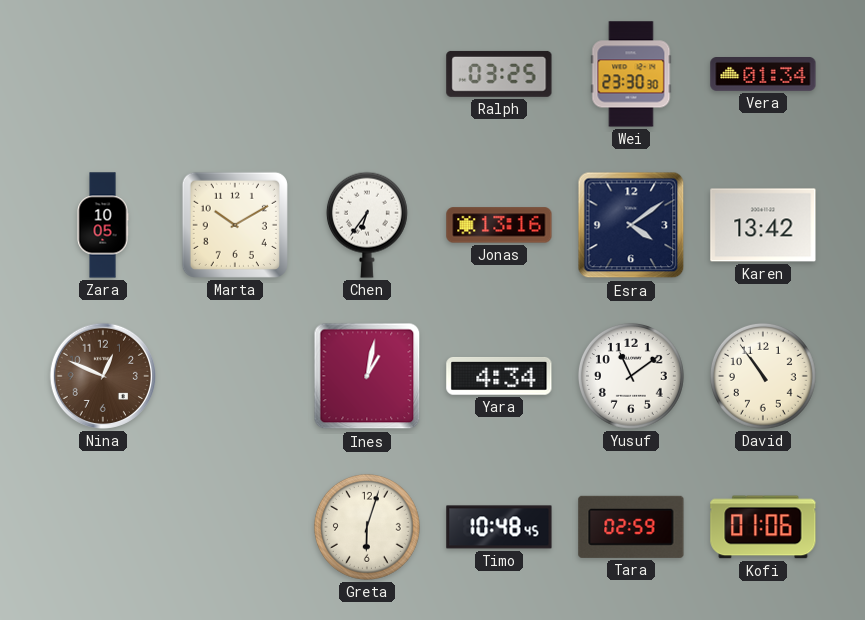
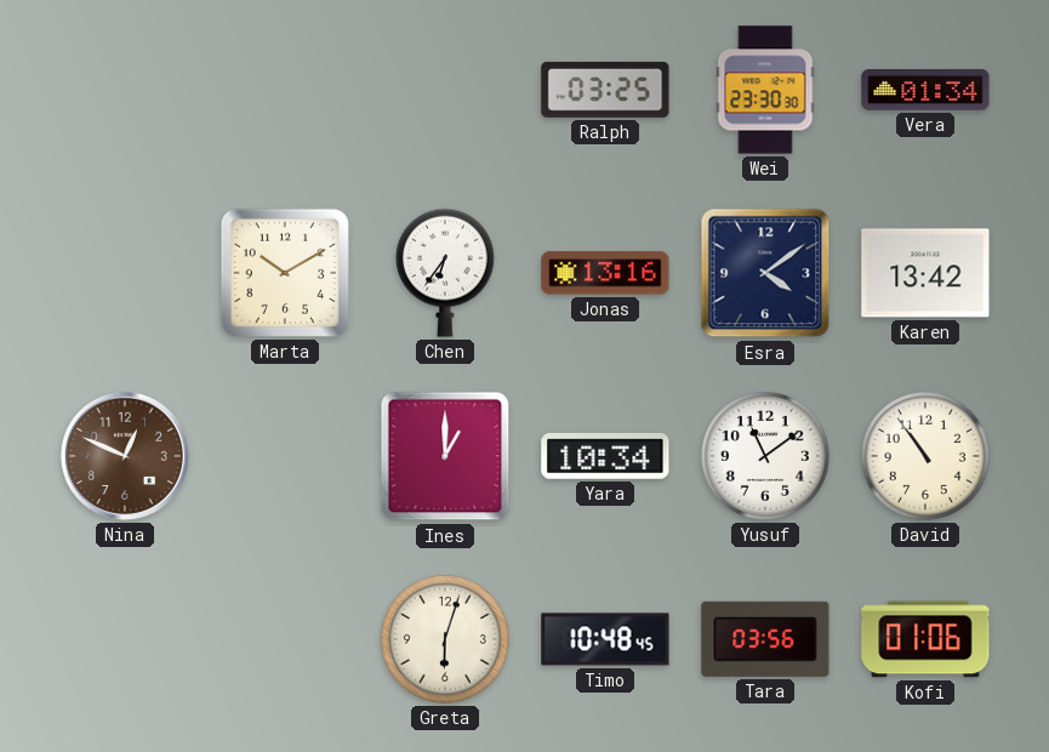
Zara: 10:05 -> none
Ines: 1:02 -> 1:00
Yara: 4:34 -> 10:34
Tara: 02:59 -> 03:56
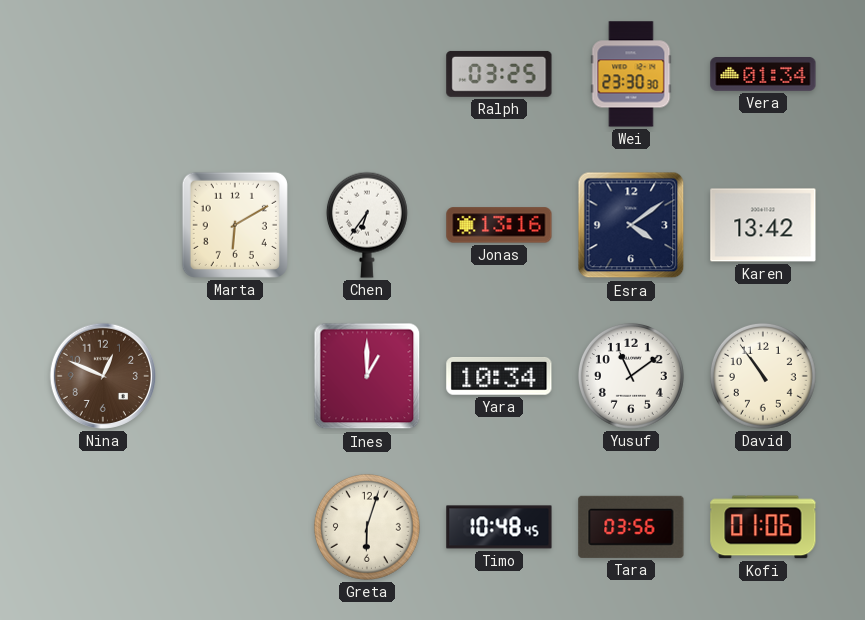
Marta: 10:10 -> 6:10
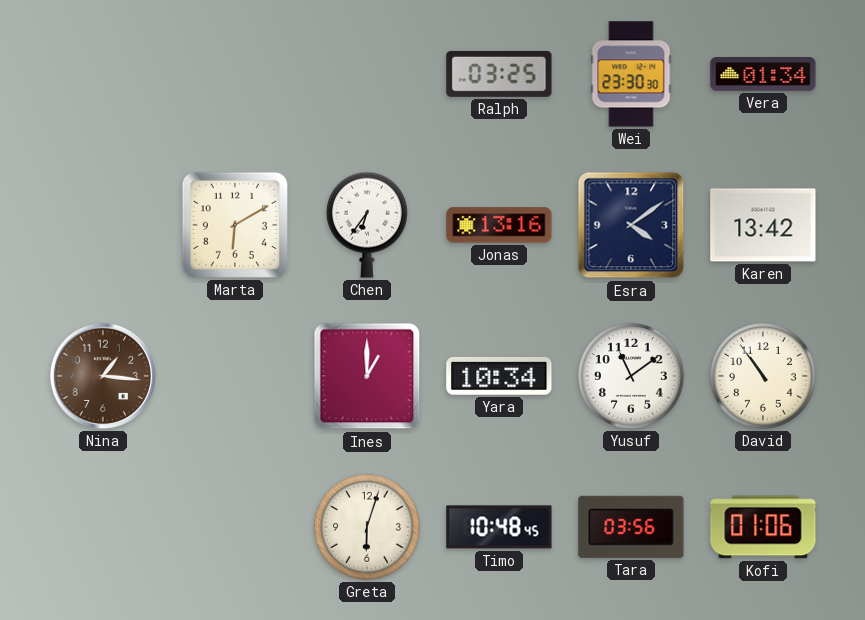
Nina: 12:49 -> 1:16
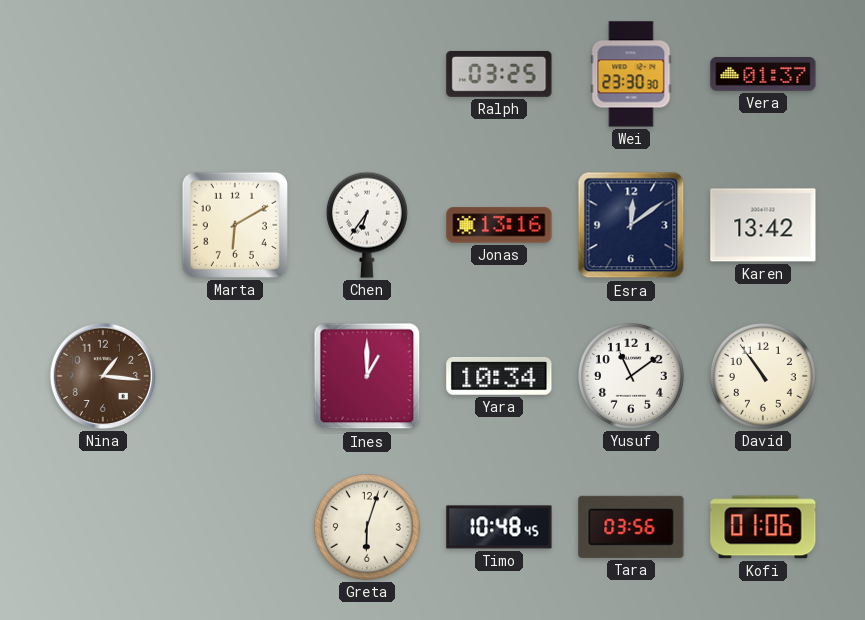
Vera: 01:34 -> 01:37
Esra: 4:09 -> 12:09
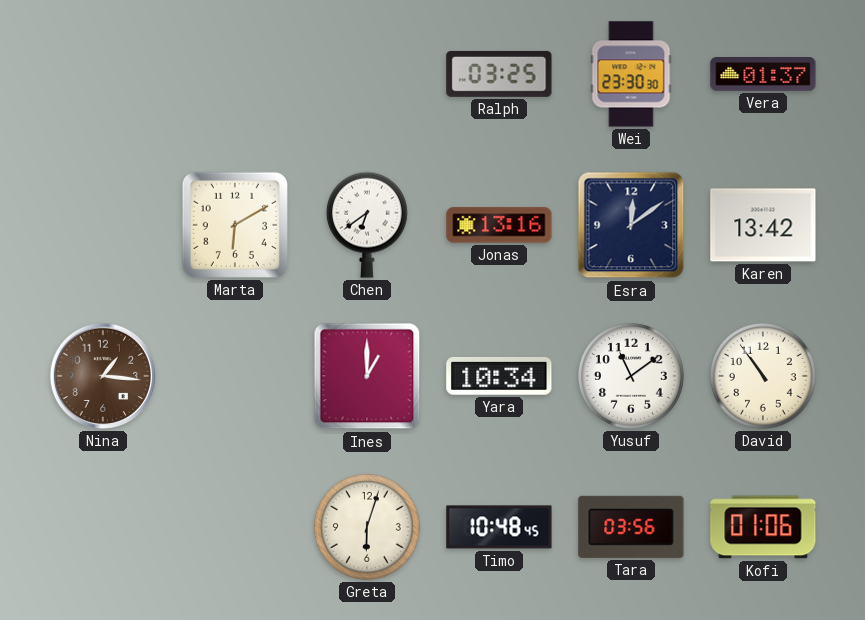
Chen: 6:36 -> 6:39
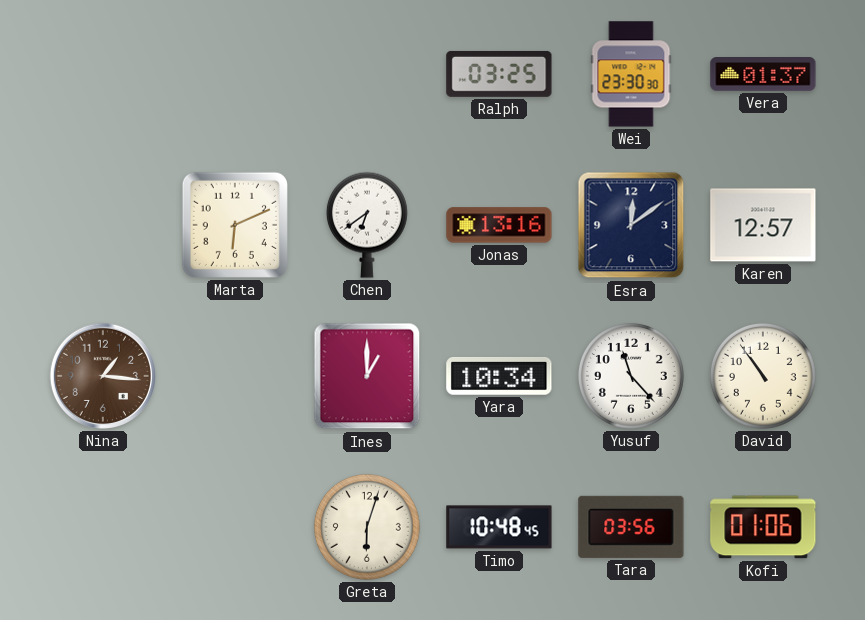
Marta: 6:10 -> 6:11
Karen: 13:42 -> 12:57
Yusuf: 11:09 -> 11:23
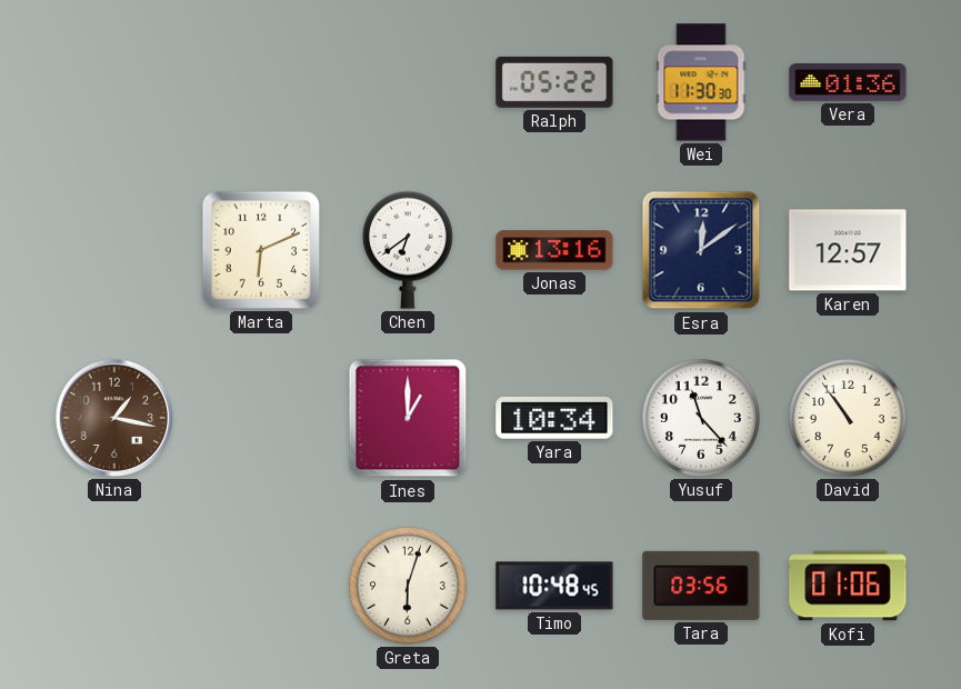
Ralph: 03:25 -> 05:22
Wei: 23:30 -> 11:30
Vera: 01:37 -> 01:36
Nina: 1:16 -> 1:17
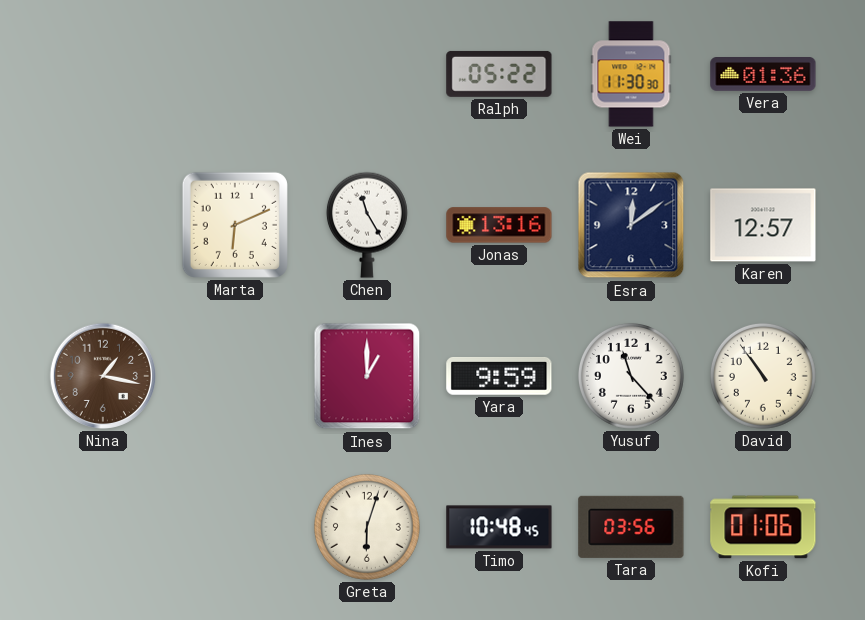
Chen: 6:39 -> 11:25
Yara: 10:34 -> 9:59
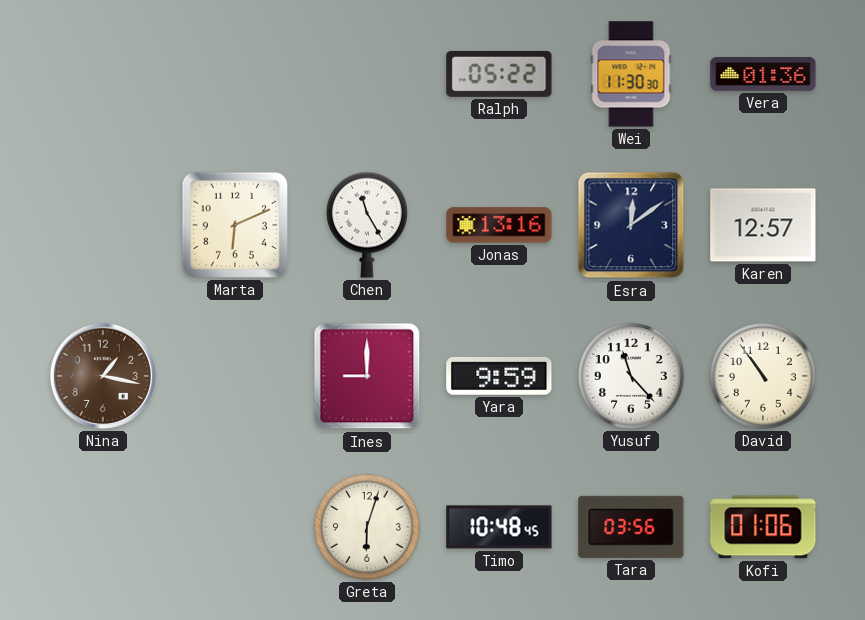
Ines: 1:00 -> 9:00
